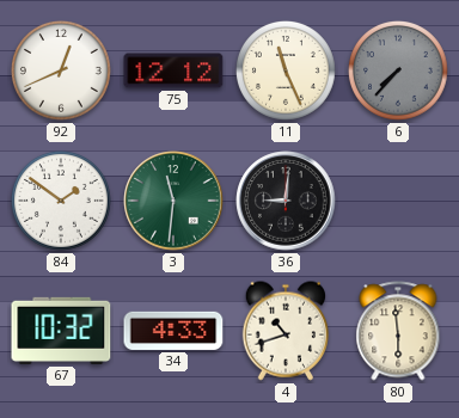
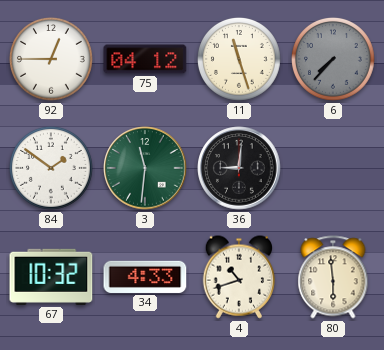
92: 12:41 -> 12:45
75: 12:12 -> 04:12
11: 11:26 -> 11:27
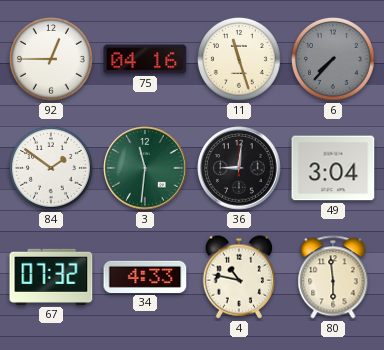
75: 04:12 -> 04:16
49: none -> 3:04
67: 10:32 -> 07:32
4: 10:42 -> 10:47
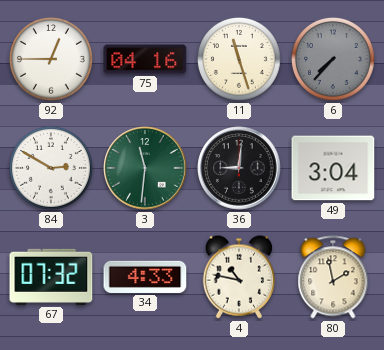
84: 1:51 -> 2:50
80: 5:59 -> 1:58
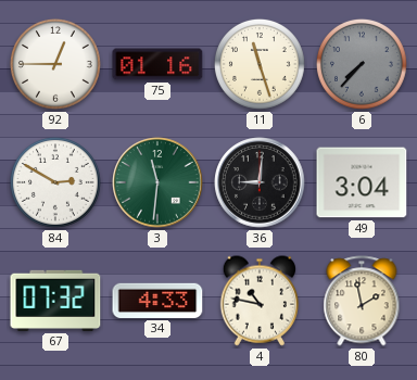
75: 04:16 -> 01:16
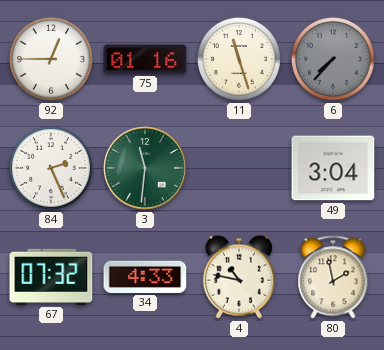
84: 2:50 -> 2:26
36: 9:01 -> none
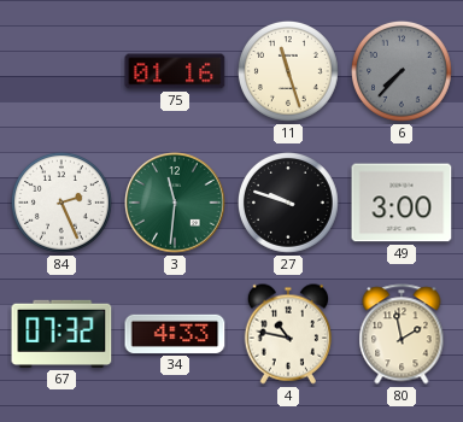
92: 12:45 -> none
27: none -> 9:48
49: 3:04 -> 3:00
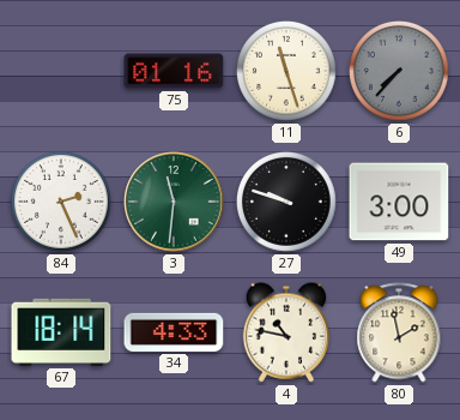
67: 07:32 -> 18:14
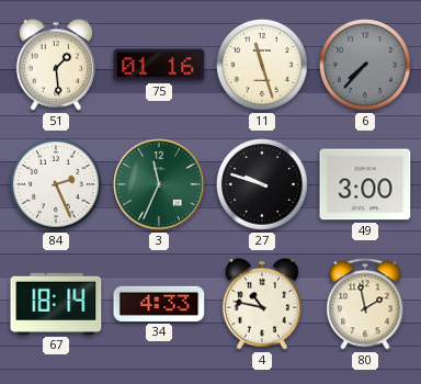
51: none -> 1:29
3: 11:31 -> 11:34
